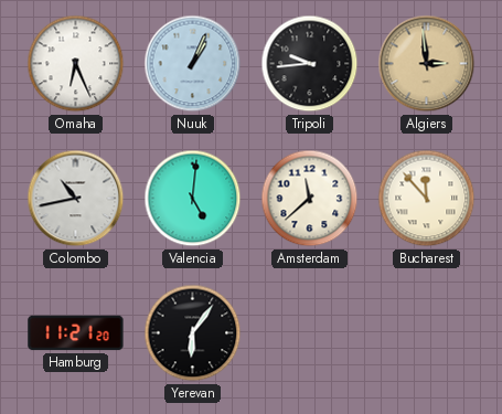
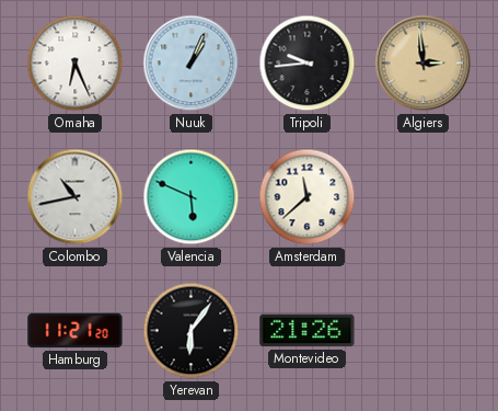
Valencia: 5:01 -> 5:49
Bucharest: 11:53 -> none
Montevideo: none -> 21:26
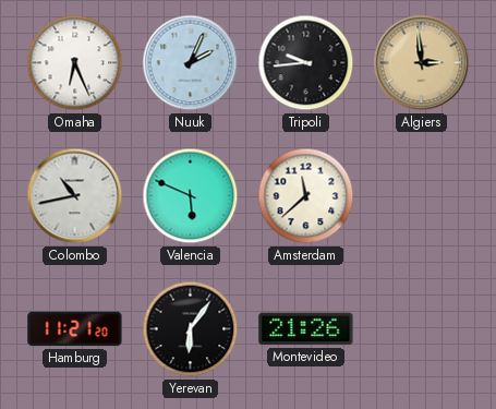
Nuuk: 1:04 -> 2:04
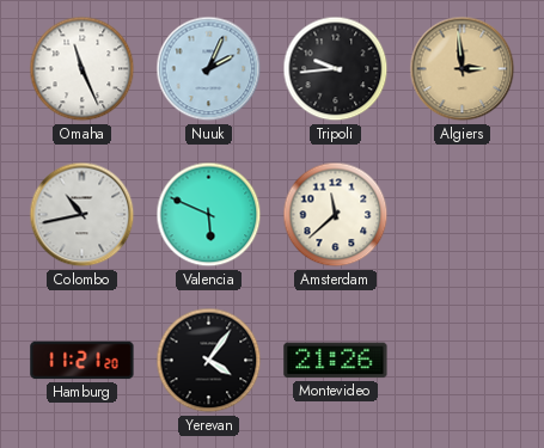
Omaha: 6:26 -> 11:26
Yerevan: 6:06 -> 4:06
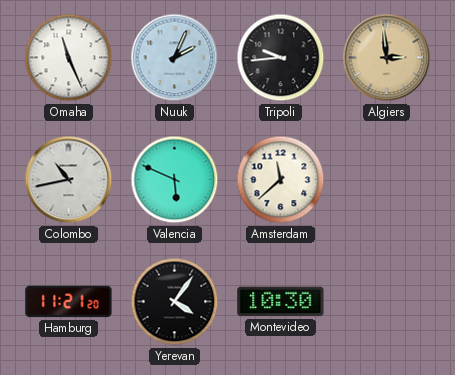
Montevideo: 21:26 -> 10:30
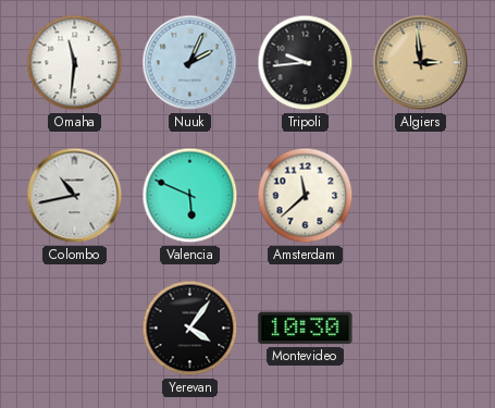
Omaha: 11:26 -> 11:31
Hamburg: 11:21 -> none
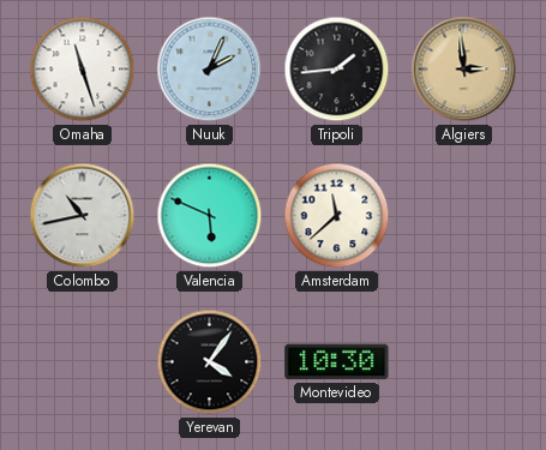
Omaha: 11:31 -> 11:27
Tripoli: 9:44 -> 1:44
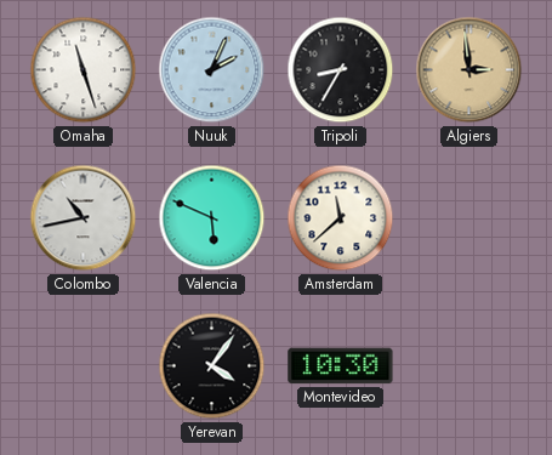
Tripoli: 1:44 -> 8:35
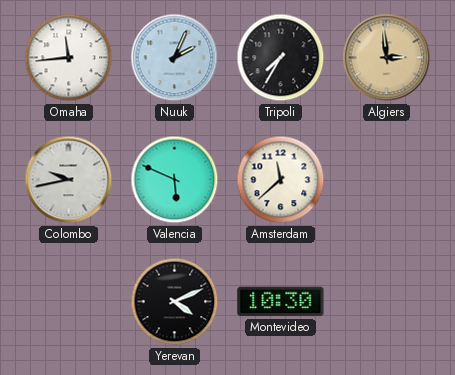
Omaha: 11:27 -> 11:44
Tripoli: 8:35 -> 7:35
Colombo: 10:43 -> 9:43
Yerevan: 4:06 -> 4:11
